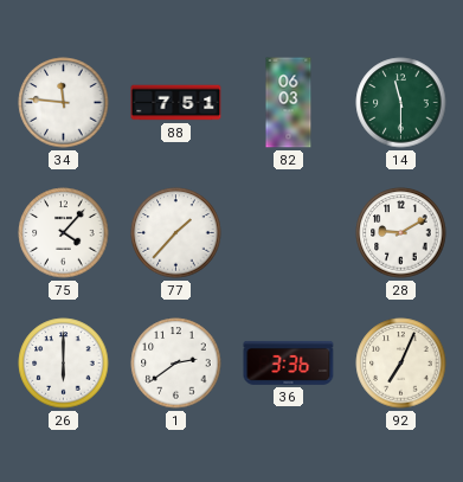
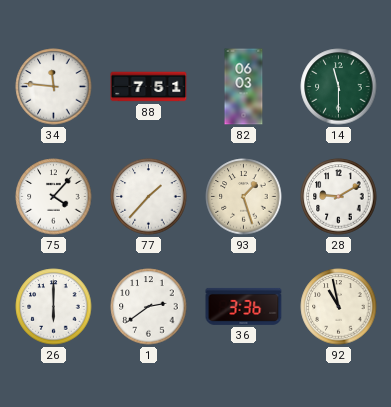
93: none -> 1:27
92: 7:04 -> 10:58
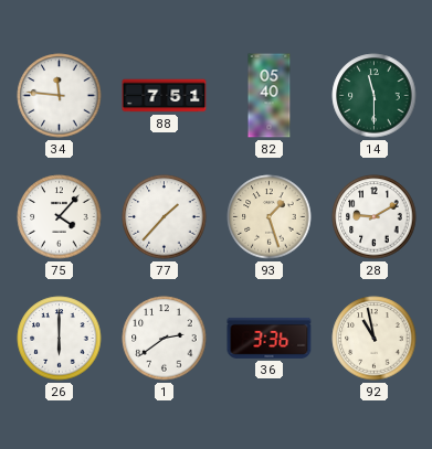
82: 06:03 -> 05:40
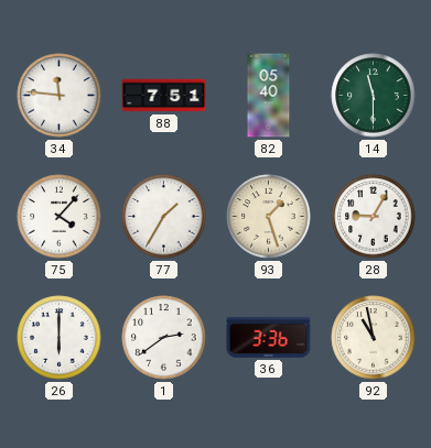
77: 1:37 -> 1:35
28: 9:10 -> 9:05
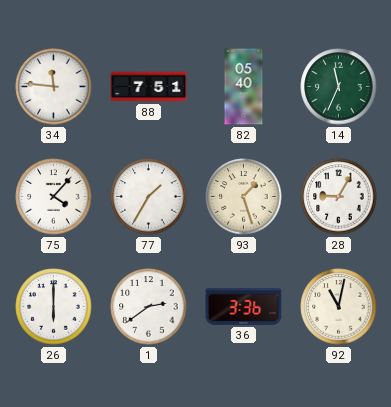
14: 11:30 -> 11:34
92: 10:58 -> 11:02
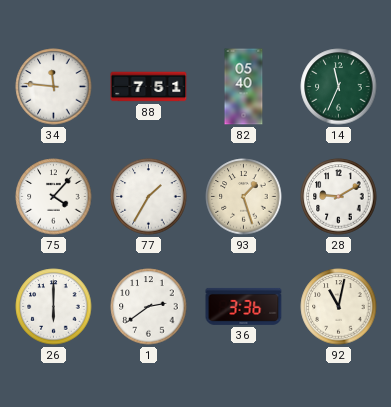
28: 9:05 -> 9:10
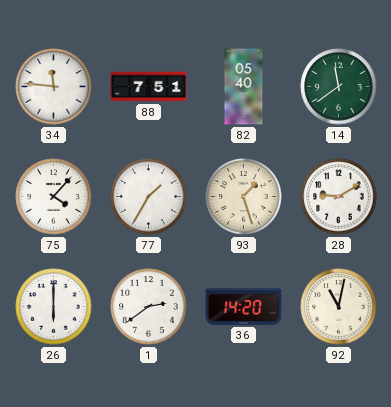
14: 11:34 -> 11:39
36: 3:36 -> 14:20
